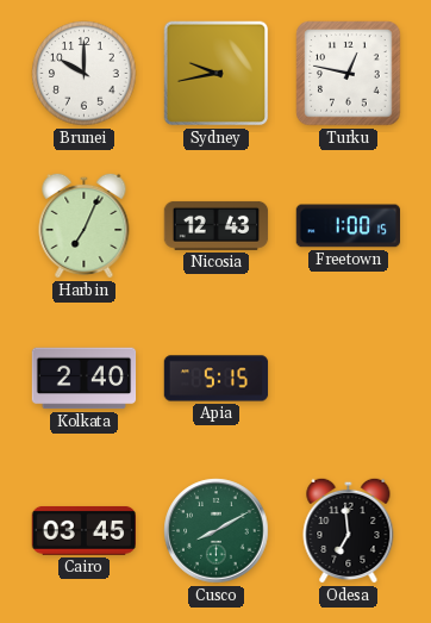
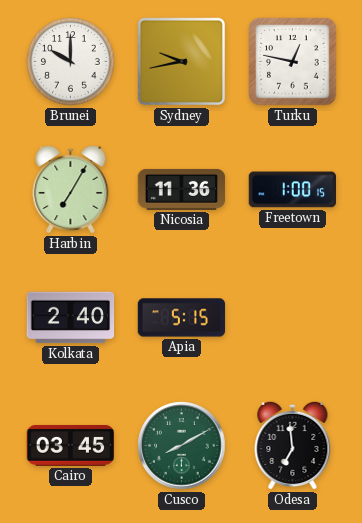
Harbin: 7:04 -> 7:05
Nicosia: 12:43 -> 11:36
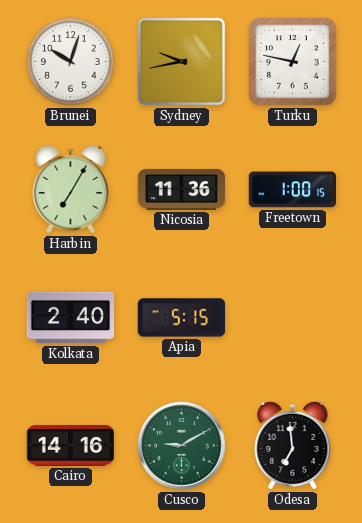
Brunei: 10:00 -> 10:03
Cairo: 03:45 -> 14:16
Cusco: 8:10 -> 9:10
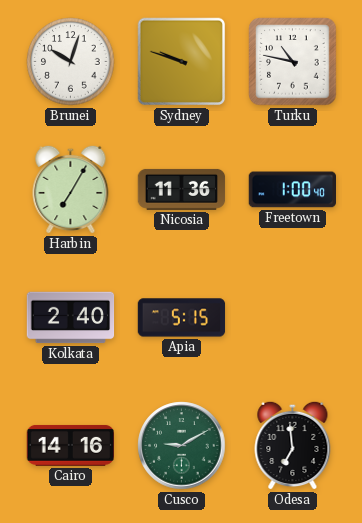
Sydney: 9:43 -> 9:48
Turku: 12:47 -> 10:47
Freetown: 1:00:15 -> 1:00:40
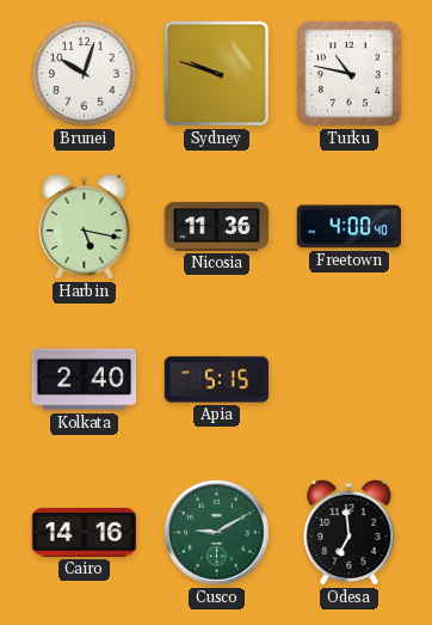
Harbin: 7:05 -> 5:17
Freetown: 1:00 -> 4:00
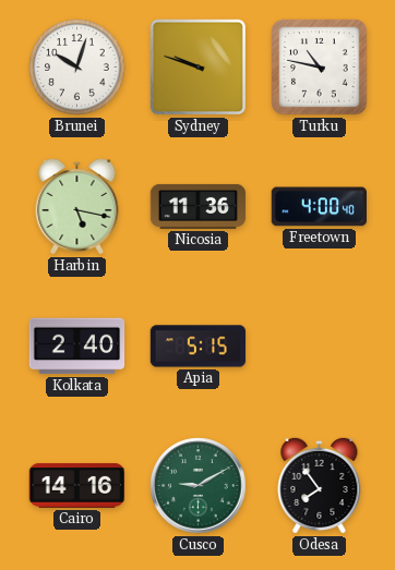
Odesa: 6:59 -> 7:54
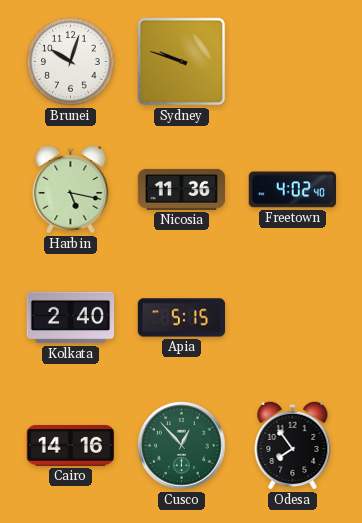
Turku: 10:47 -> none
Freetown: 4:00 -> 4:02
Cusco: 9:10 -> 12:53
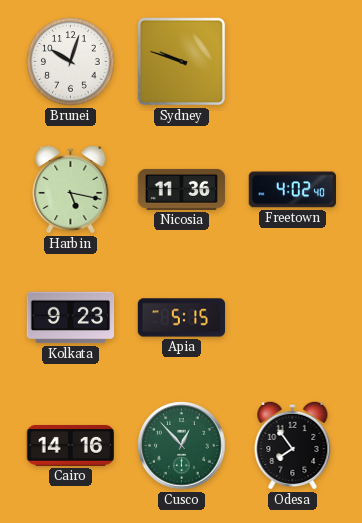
Kolkata: 2:40 -> 9:23
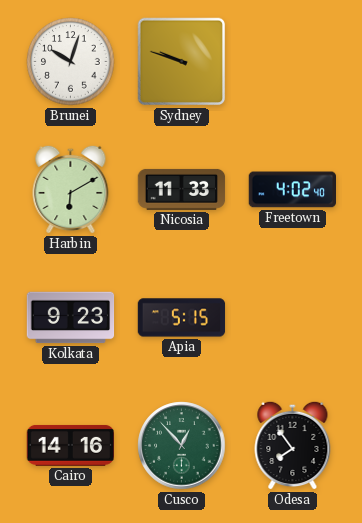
Harbin: 5:17 -> 6:10
Nicosia: 11:36 -> 11:33
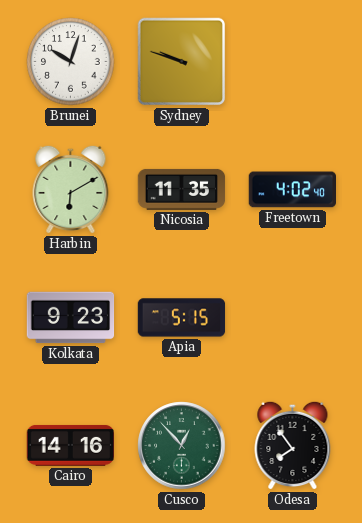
Nicosia: 11:33 -> 11:35
